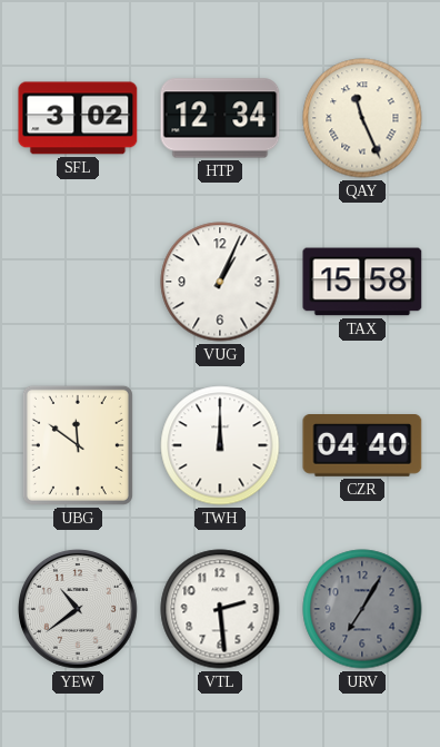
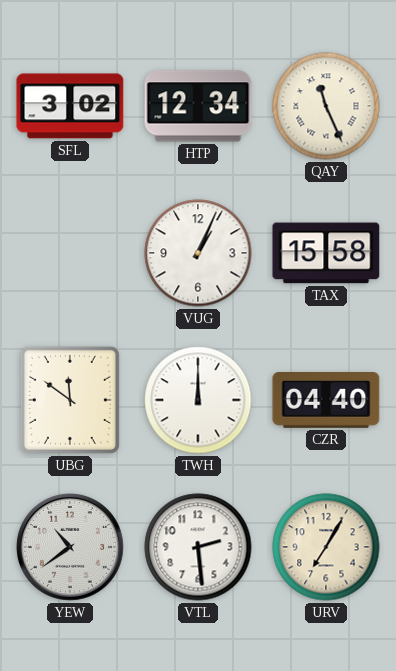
URV dial: grey -> cream
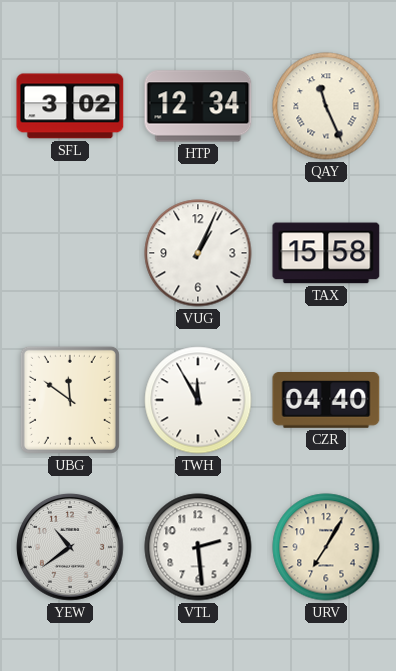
TWH: 12:00 -> 11:55
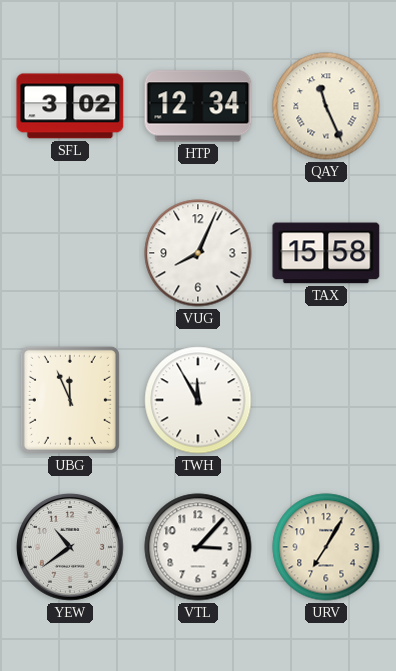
VUG: 1:04 -> 8:04
UBG: 11:51 -> 11:56
CZR: 04:40 -> none
VTL: 2:29 -> 3:07
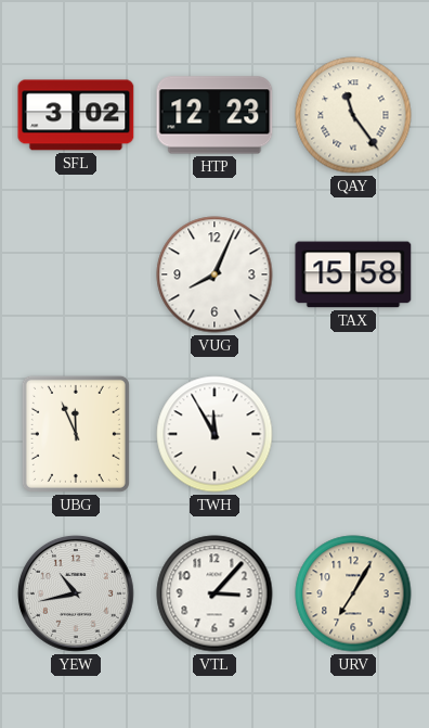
HTP: 12:34 -> 12:23
QAY: 11:26 -> 11:24
YEW: 10:39 -> 10:43
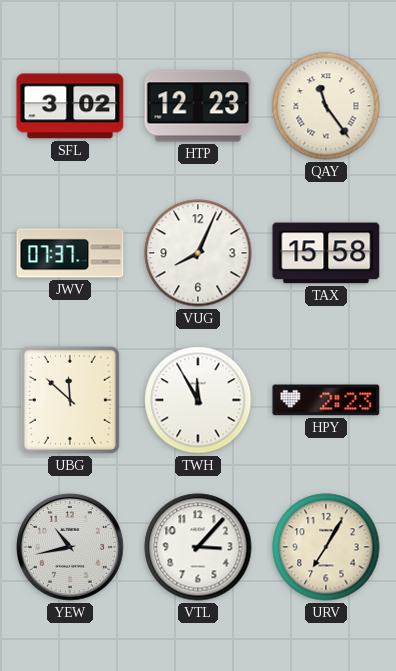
JWV: none -> 07:37
UBG: 11:56 -> 11:52
HPY: none -> 2:23
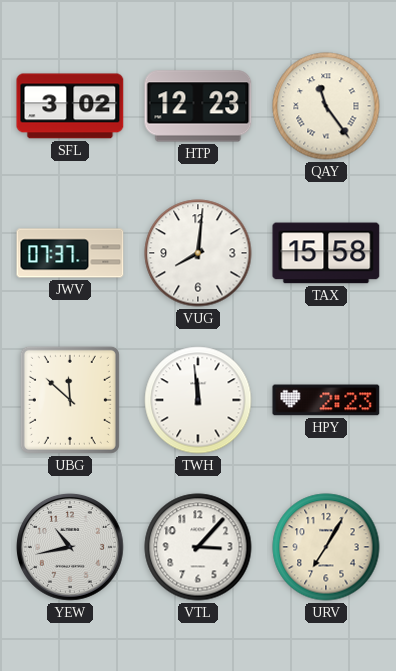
VUG: 8:04 -> 8:01
TWH: 11:55 -> 11:59
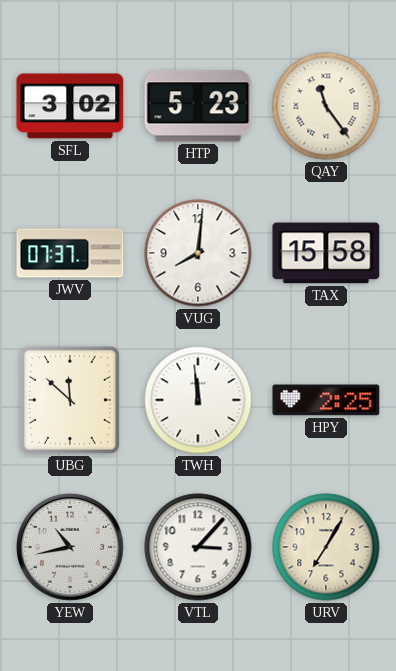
HTP: 12:23 -> 5:23
HPY: 2:23 -> 2:25
